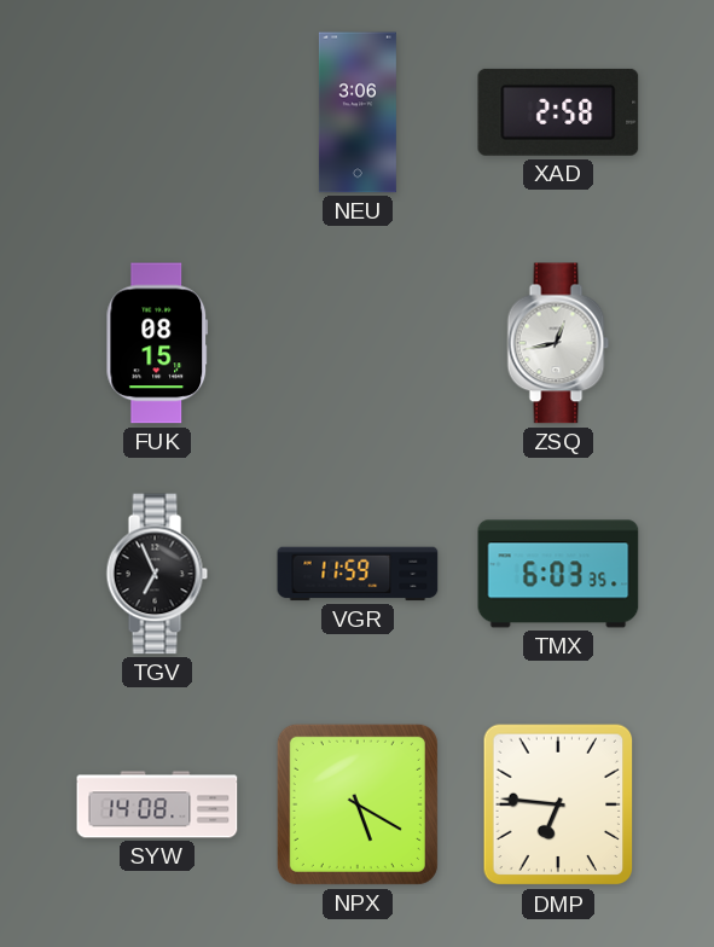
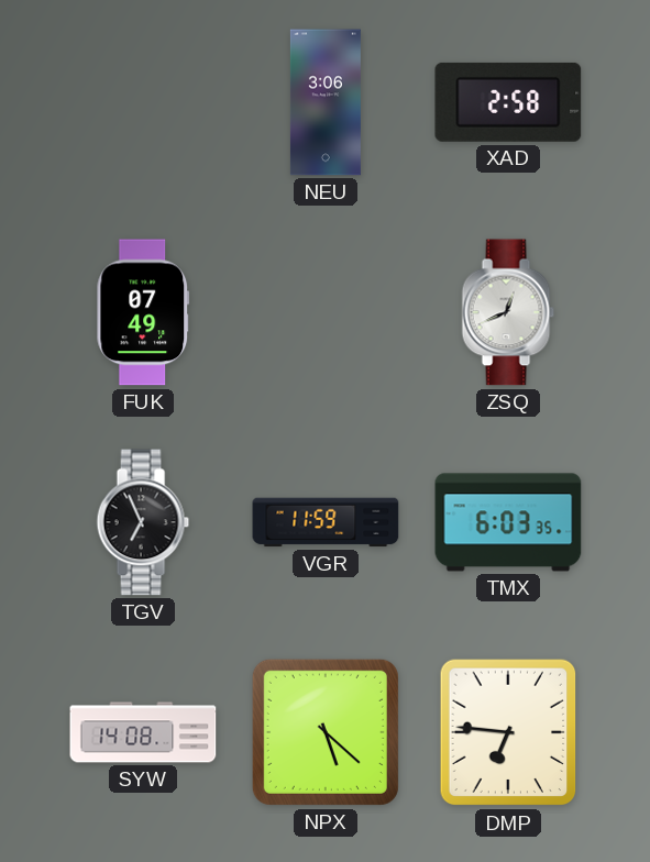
FUK: 08:15 -> 07:49
ZSQ: 12:43 -> 12:41
NPX: 5:20 -> 5:22
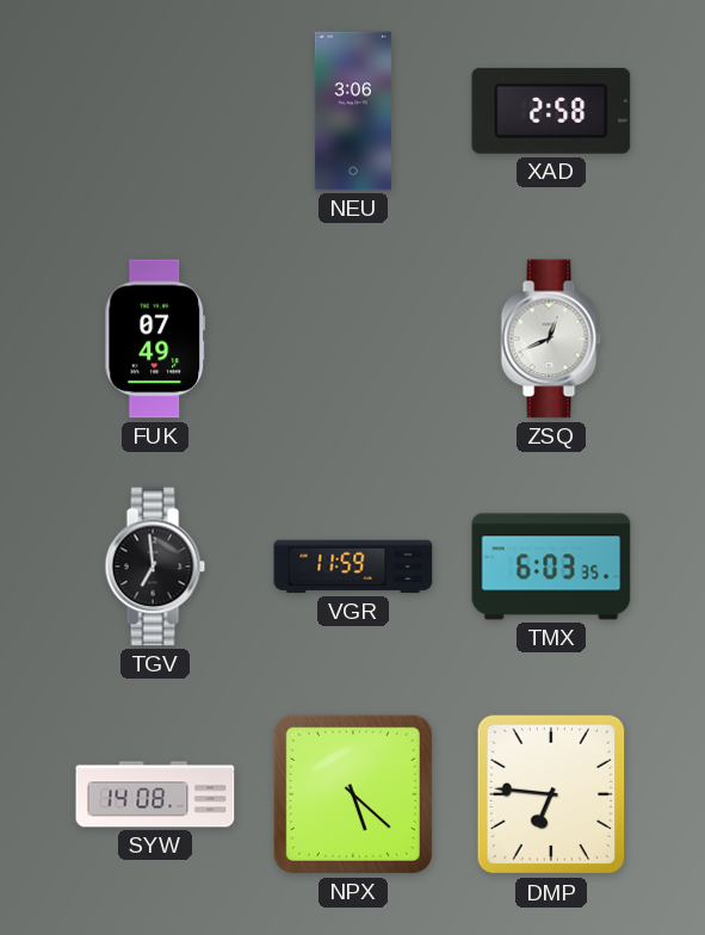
TGV: 6:56 -> 6:59
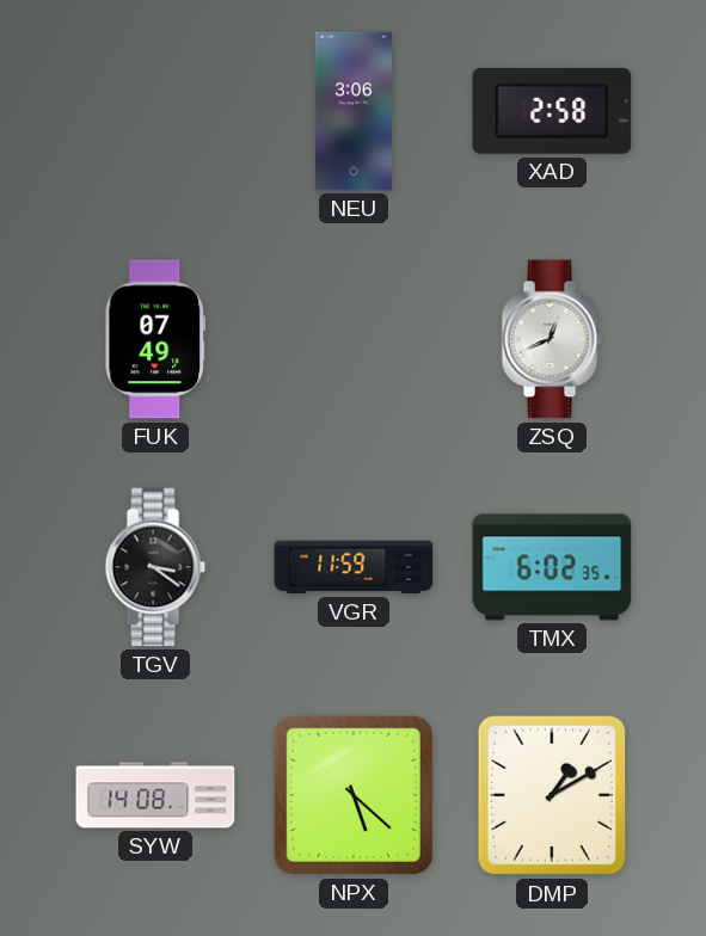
TGV: 6:59 -> 3:21
TMX: 6:03 -> 6:02
DMP: 6:46 -> 1:10
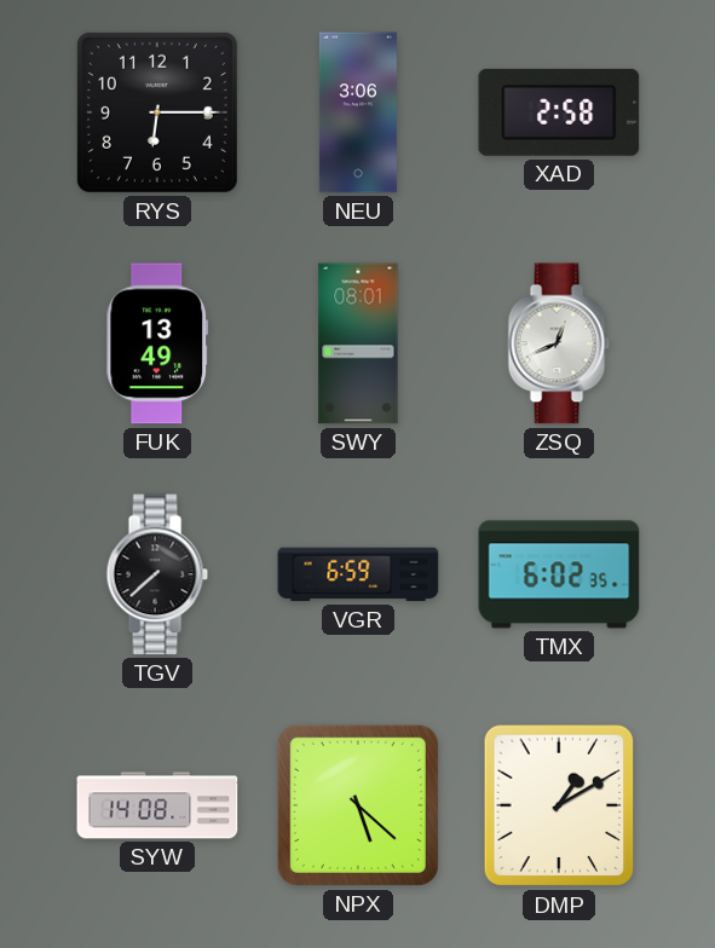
RYS: none -> 6:15
FUK: 07:49 -> 13:49
SWY: none -> 08:01
TGV: 3:21 -> 7:38
VGR: 11:59 -> 6:59
